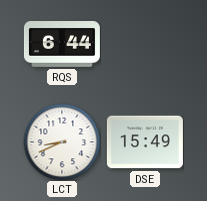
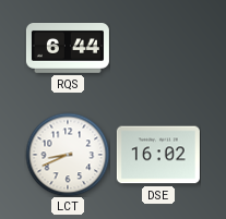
DSE: 15:49 -> 16:02
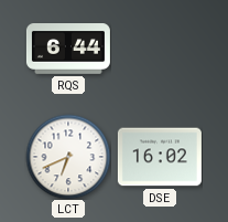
LCT: 8:41 -> 6:41
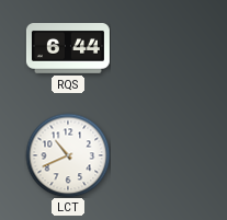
LCT: 6:41 -> 10:41
DSE: 16:02 -> none
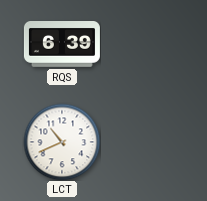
RQS: 6:44 -> 6:39
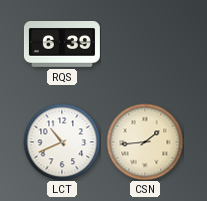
CSN: none -> 1:44
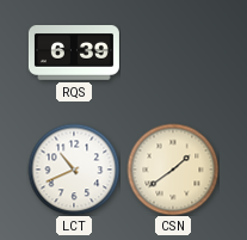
CSN: 1:44 -> 1:39
